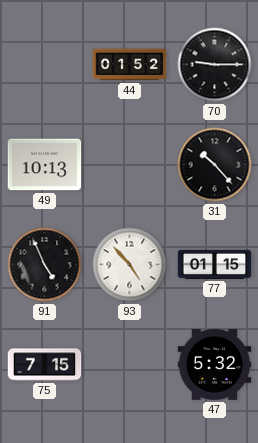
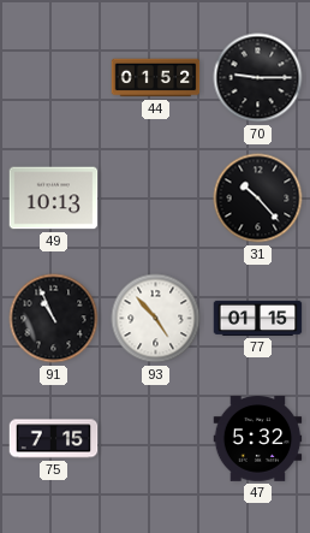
91: 4:56 -> 10:56
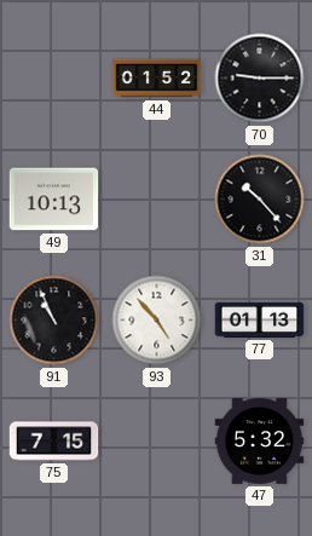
77: 01:15 -> 01:13
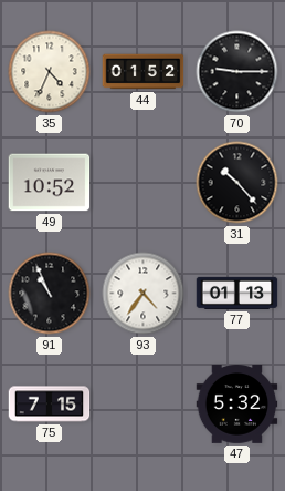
35: none -> 4:34
49: 10:13 -> 10:52
93: 4:53 -> 4:36
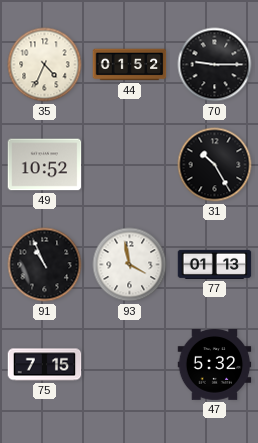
31: 10:23 -> 10:25
93: 4:36 -> 3:58
